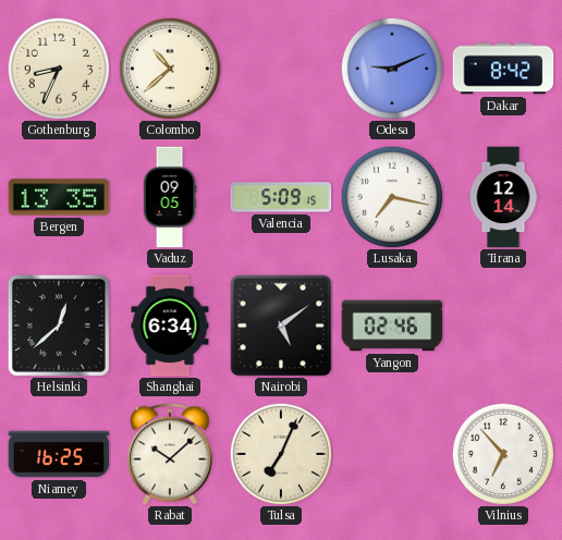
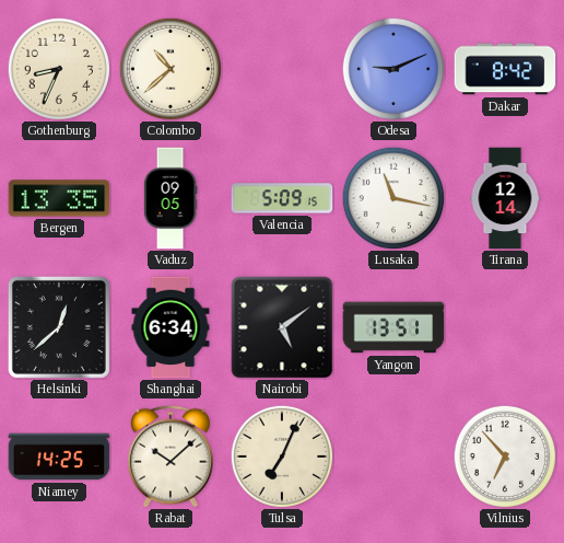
Lusaka: 7:17 -> 11:17
Yangon: 02:46 -> 13:51
Niamey: 16:25 -> 14:25
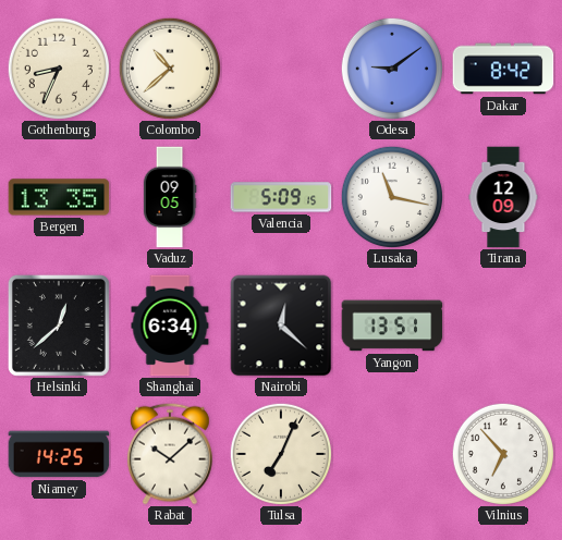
Odesa: 9:11 -> 9:09
Tirana: 12:14 -> 12:09
Nairobi: 5:09 -> 12:22
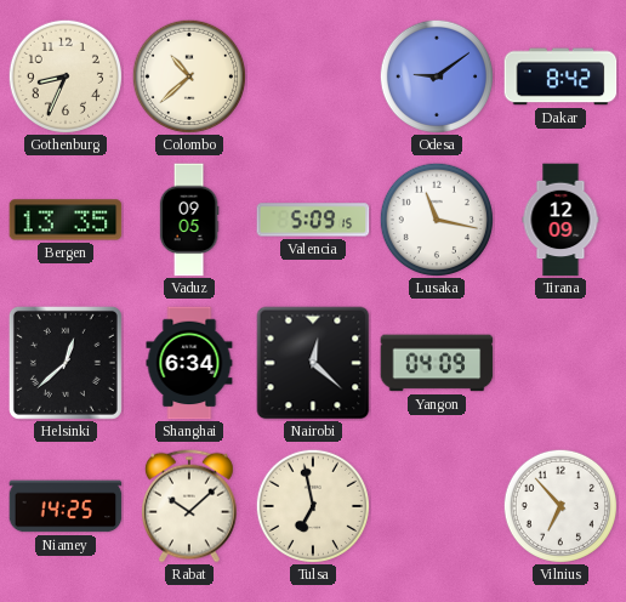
Yangon: 13:51 -> 04:09
Tulsa: 7:04 -> 6:58
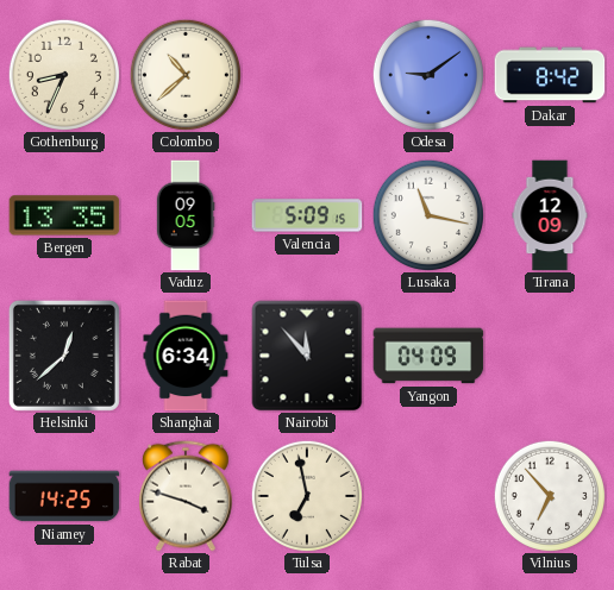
Nairobi: 12:22 -> 11:53
Rabat: 10:08 -> 3:48
